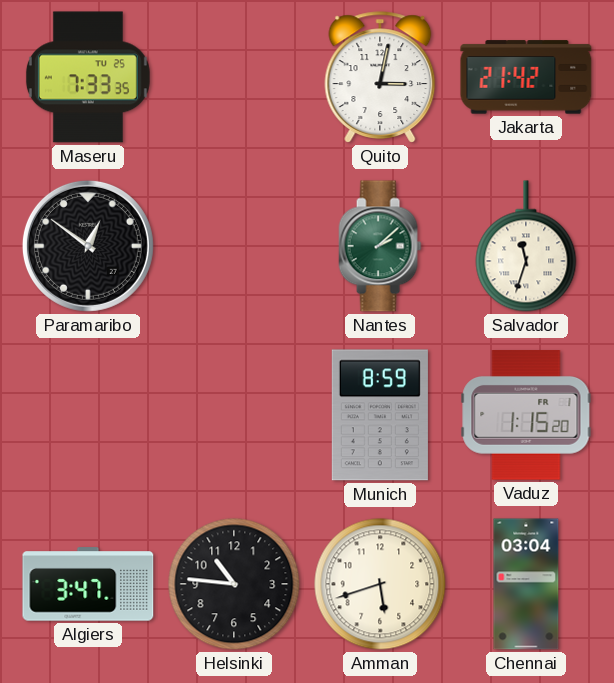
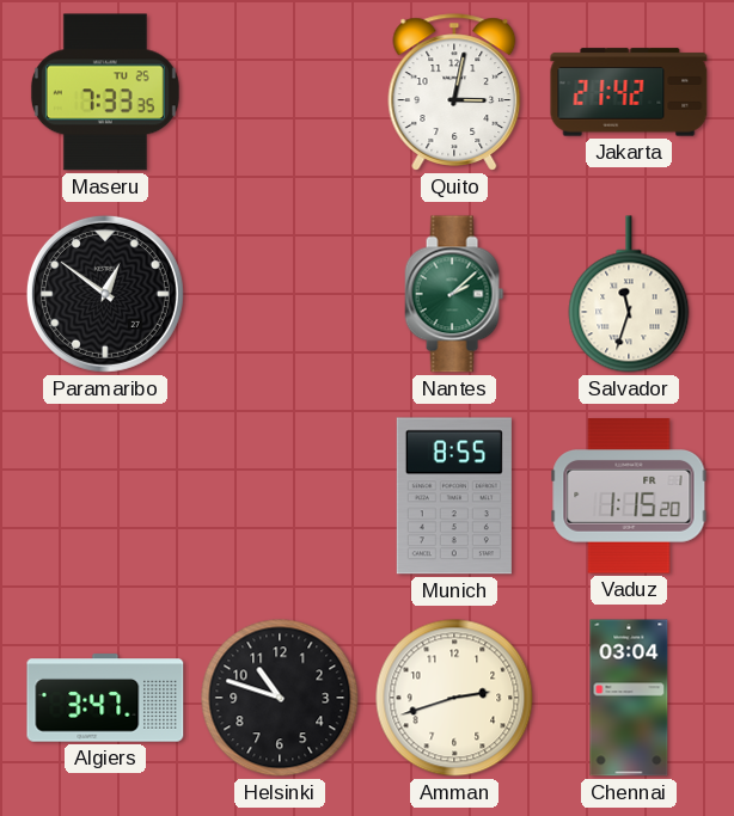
Munich: 8:59 -> 8:55
Helsinki: 10:46 -> 10:48
Amman: 5:42 -> 2:42
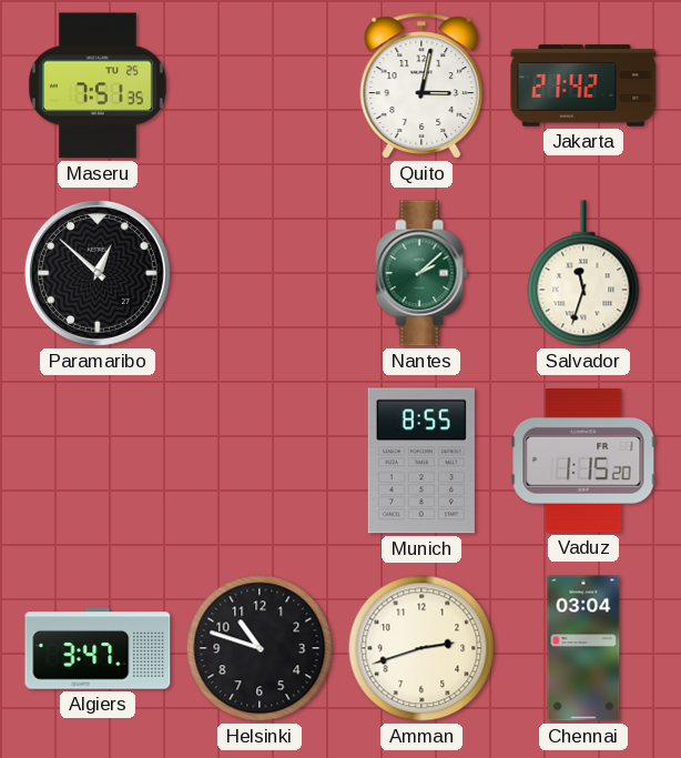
Maseru: 7:33 -> 7:51
Paramaribo: 12:51 -> 12:52
